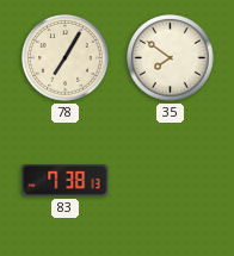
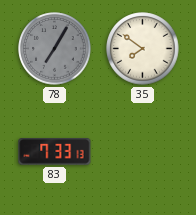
78 dial: cream -> grey
83: 7:38 -> 7:33
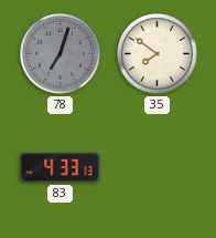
78: 7:05 -> 7:03
83: 7:33 -> 4:33
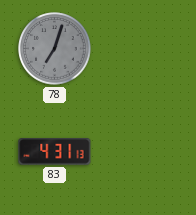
35: 7:51 -> none
83: 4:33 -> 4:31
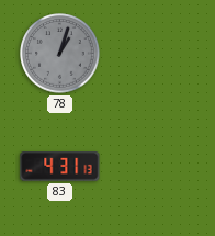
78: 7:03 -> 1:03
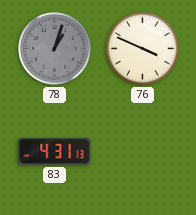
76: none -> 3:49
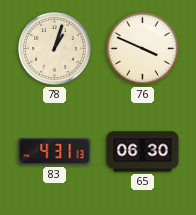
78 dial: grey -> cream
65: none -> 06:30
